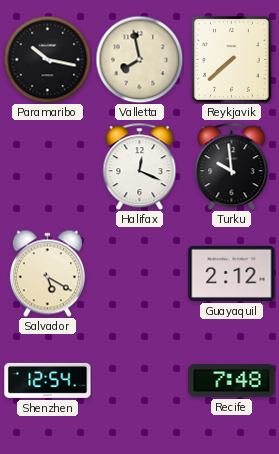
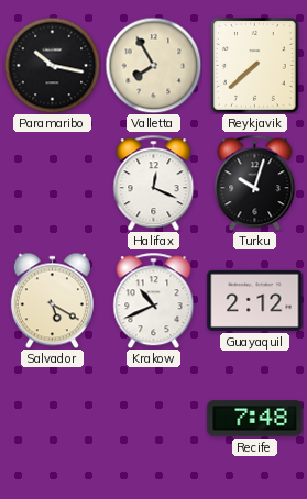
Valletta: 7:58 -> 7:55
Turku: 9:59 -> 10:03
Krakow: none -> 10:41
Shenzhen: 12:54 -> none
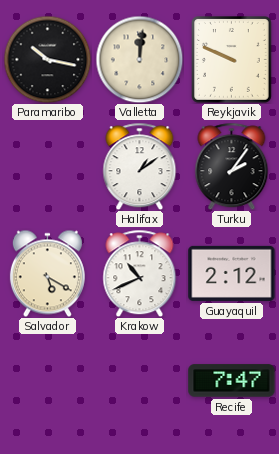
Valletta: 7:55 -> 12:01
Reykjavik: 7:38 -> 9:49
Halifax: 12:19 -> 1:09
Turku: 10:03 -> 2:06
Recife: 7:48 -> 7:47
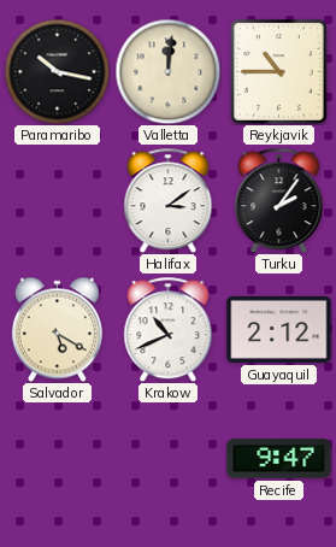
Reykjavik: 9:49 -> 10:45
Halifax: 1:09 -> 3:09
Recife: 7:47 -> 9:47
